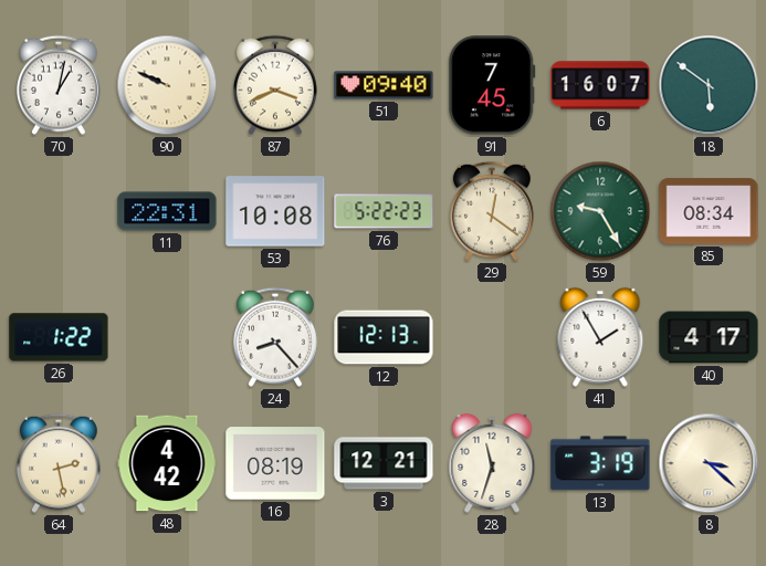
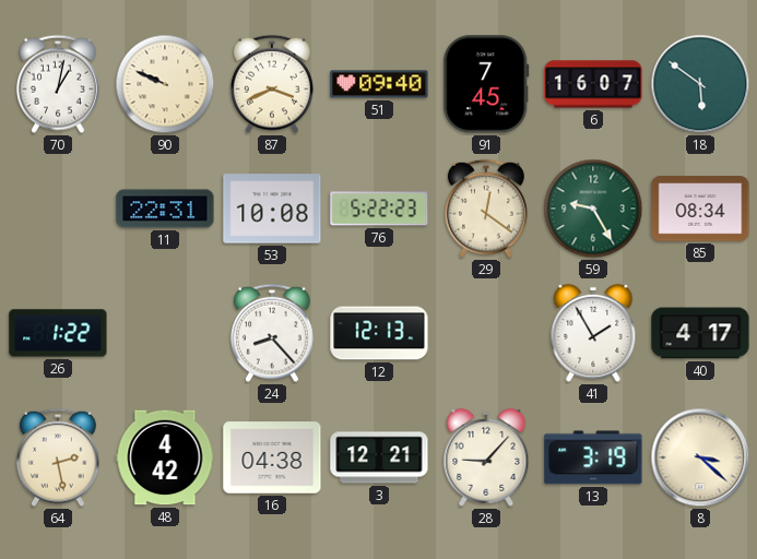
16: 08:19 -> 04:38
28: 11:33 -> 9:07
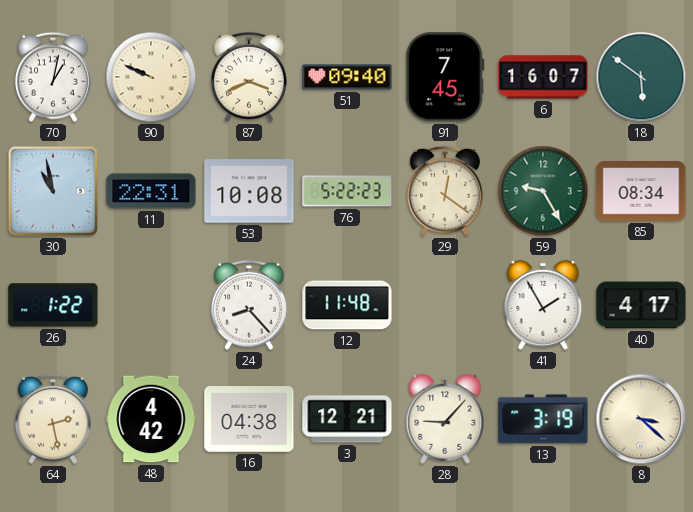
30: none -> 10:58
12: 12:13 -> 11:48
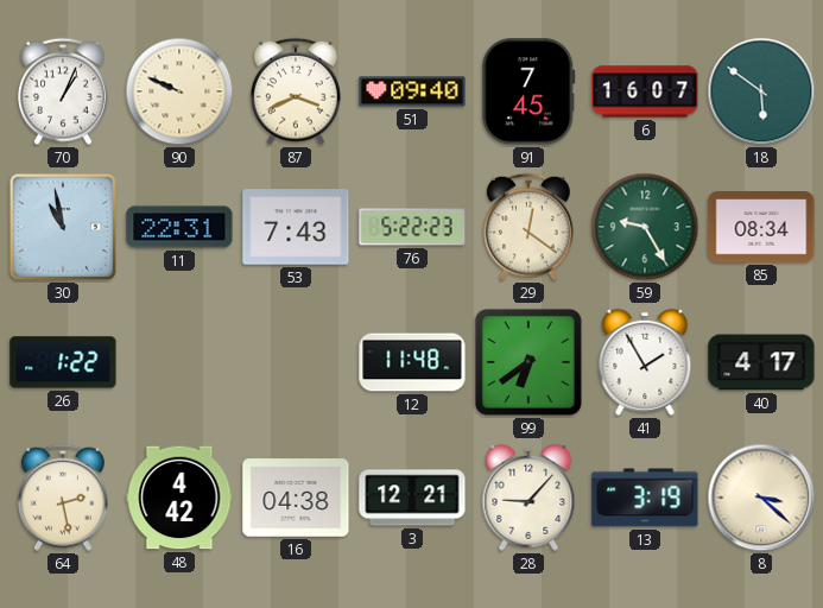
70: 1:02 -> 1:04
53: 10:08 -> 7:43
24: 8:23 -> none
99: none -> 6:39
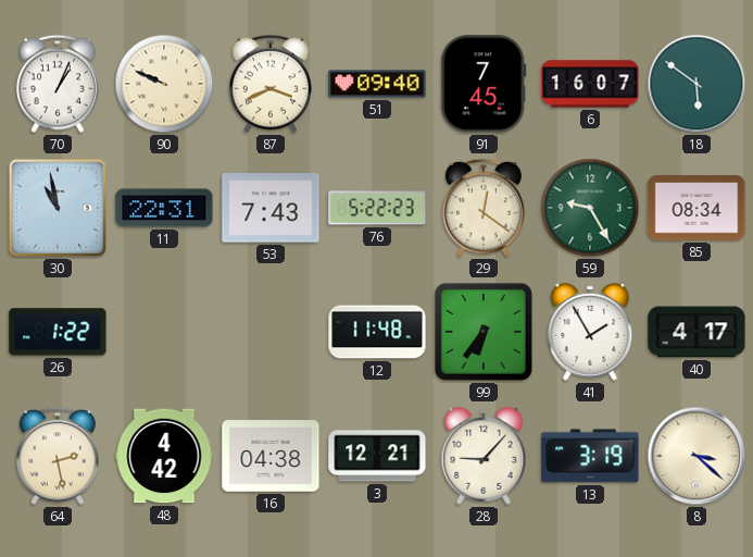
99: 6:39 -> 6:36
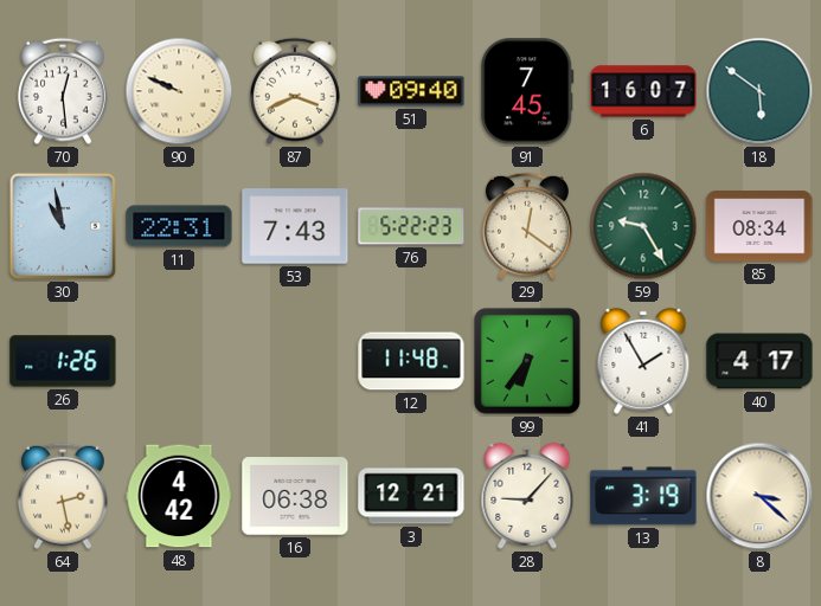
70: 1:04 -> 12:29
26: 1:22 -> 1:26
16: 04:38 -> 06:38
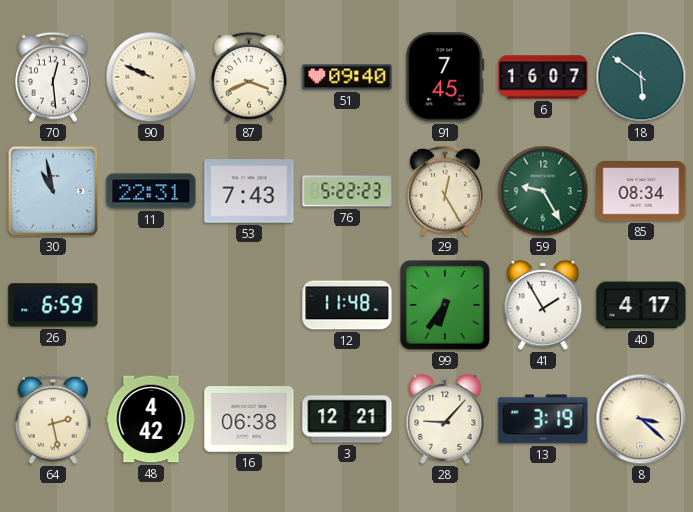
29: 12:21 -> 12:25
26: 1:26 -> 6:59
